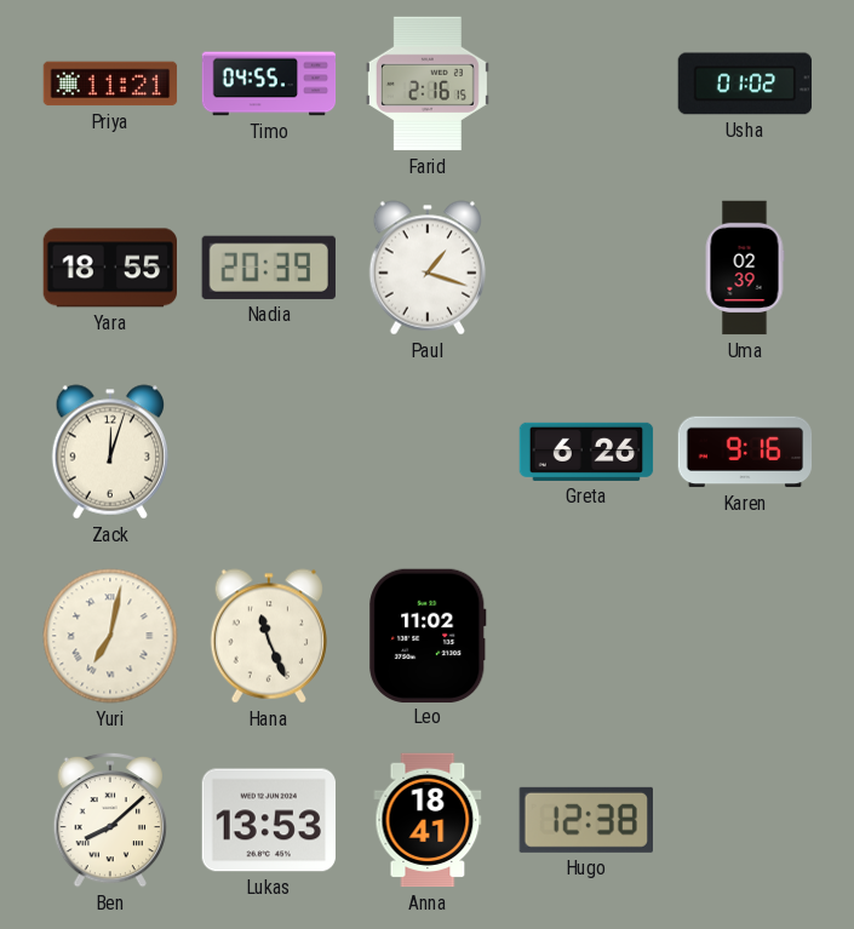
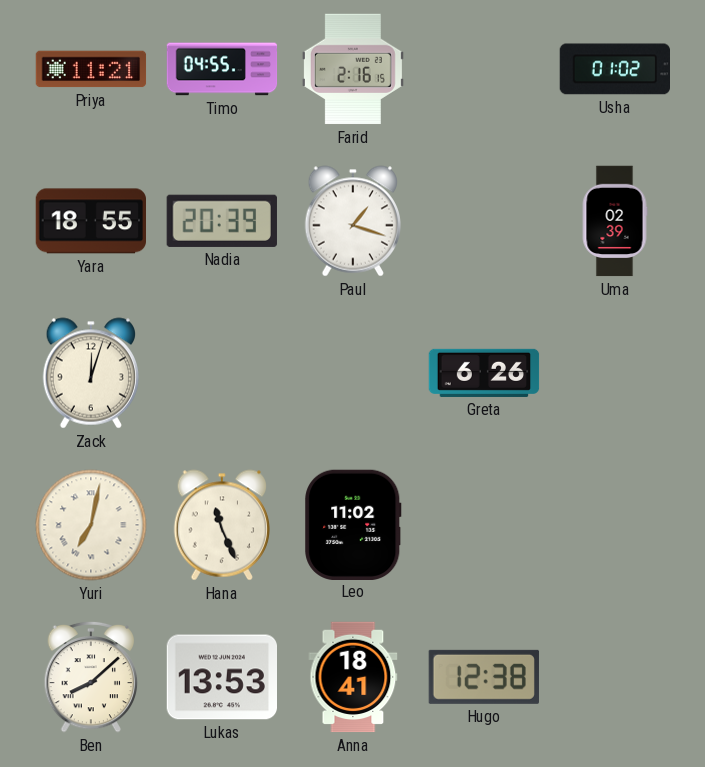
Karen: 9:16 -> none
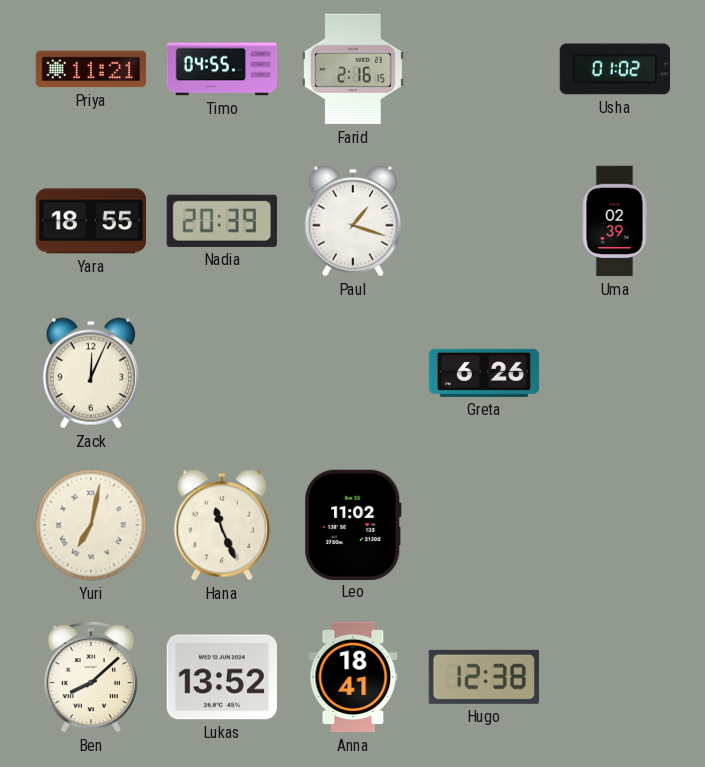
Zack: 12:03 -> 12:04
Lukas: 13:53 -> 13:52
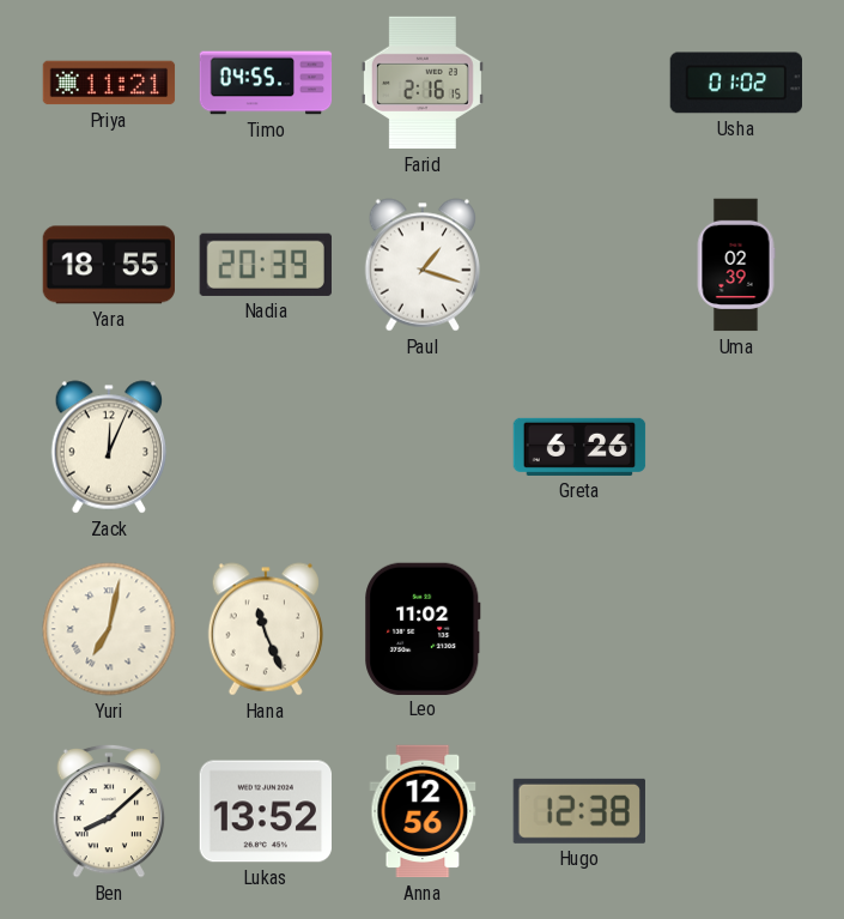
Anna: 18:41 -> 12:56
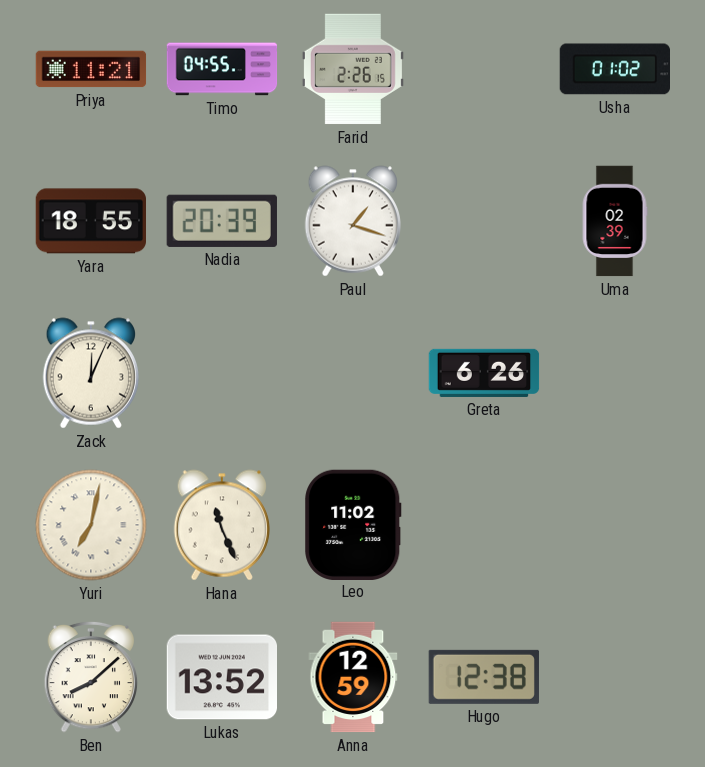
Farid: 2:16 -> 2:26
Anna: 12:56 -> 12:59
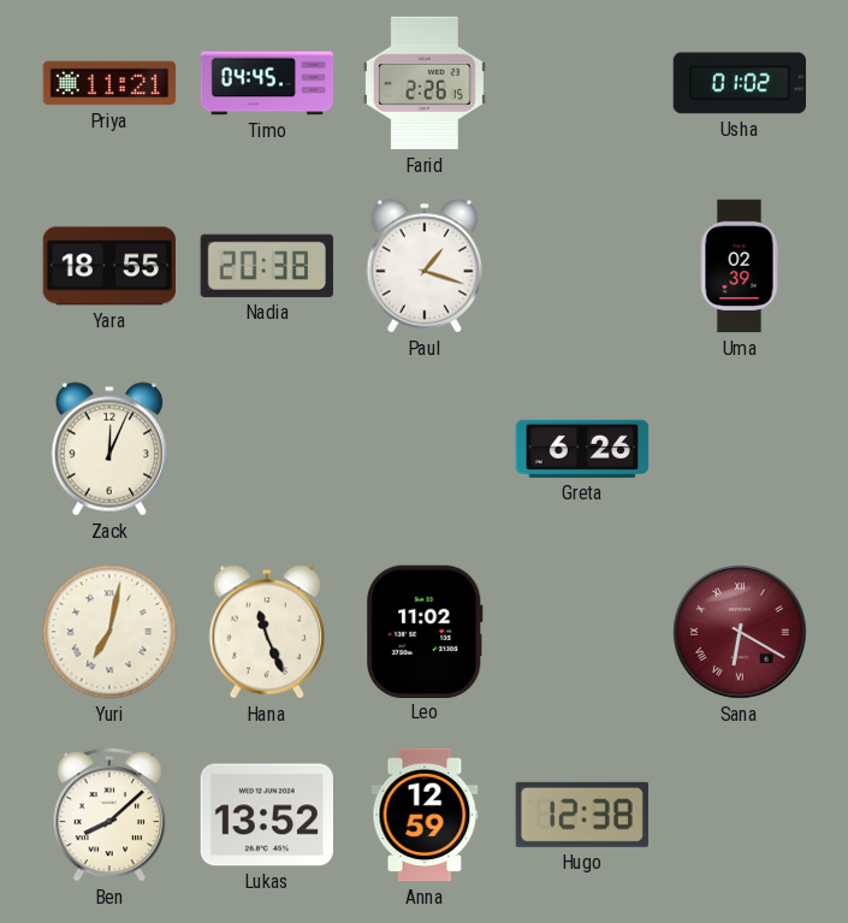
Timo: 04:55 -> 04:45
Nadia: 20:39 -> 20:38
Sana: none -> 6:20
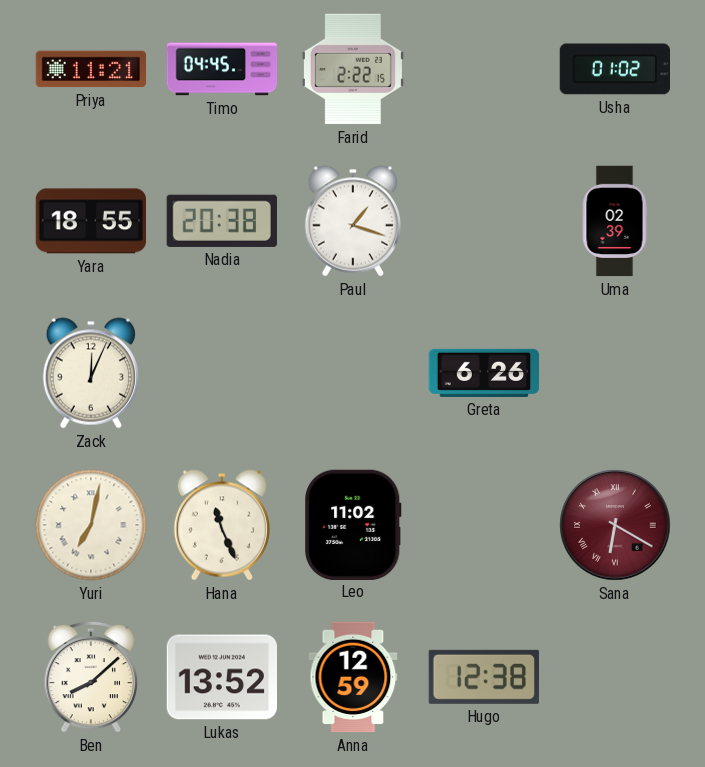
Farid: 2:26 -> 2:22
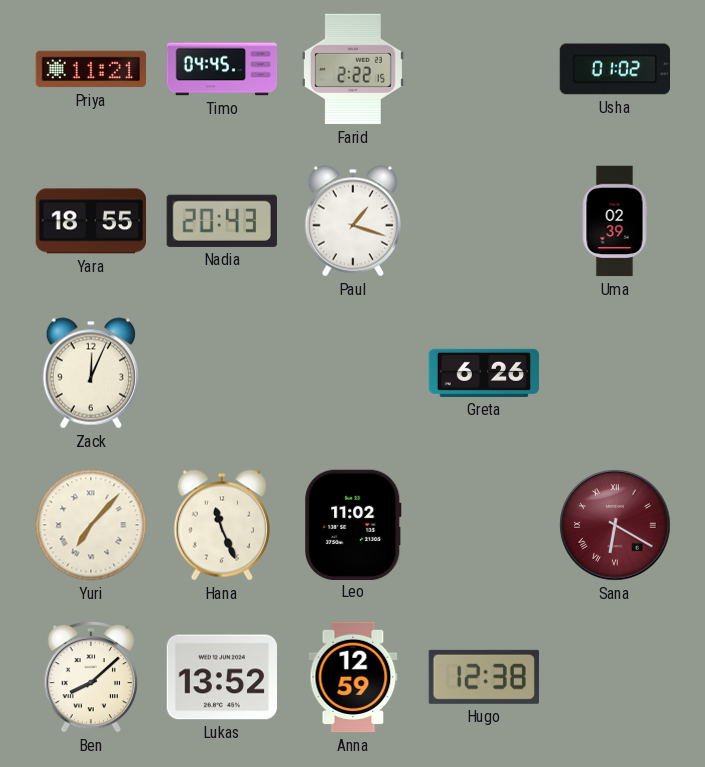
Nadia: 20:38 -> 20:43
Yuri: 7:02 -> 7:07
